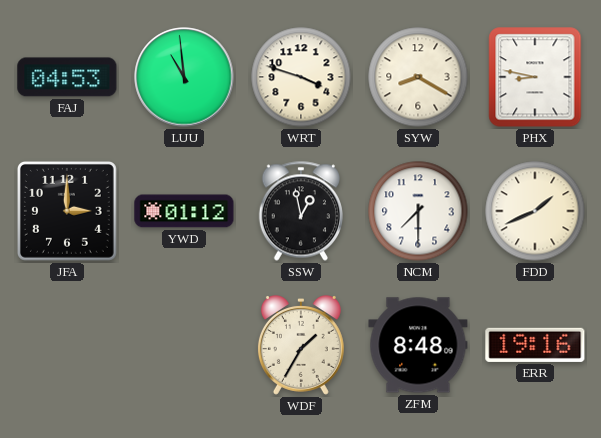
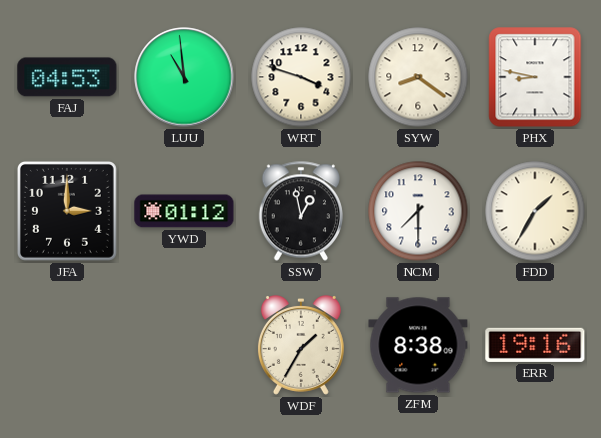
SYW: 8:20 -> 8:21
FDD: 1:41 -> 1:35
ZFM: 8:48 -> 8:38
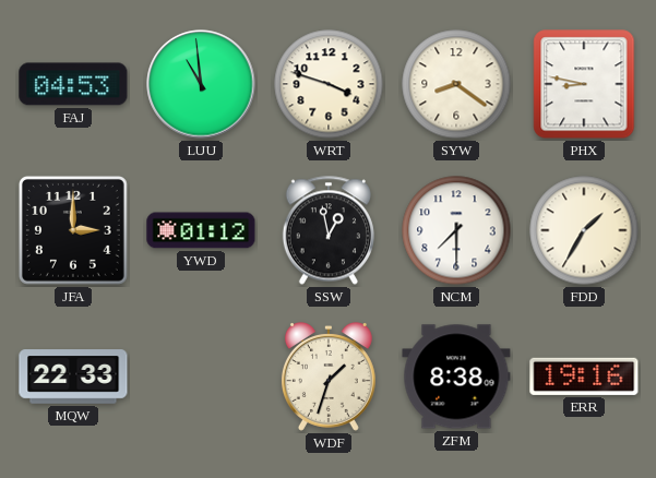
MQW: none -> 22:33
WDF: 1:35 -> 1:33
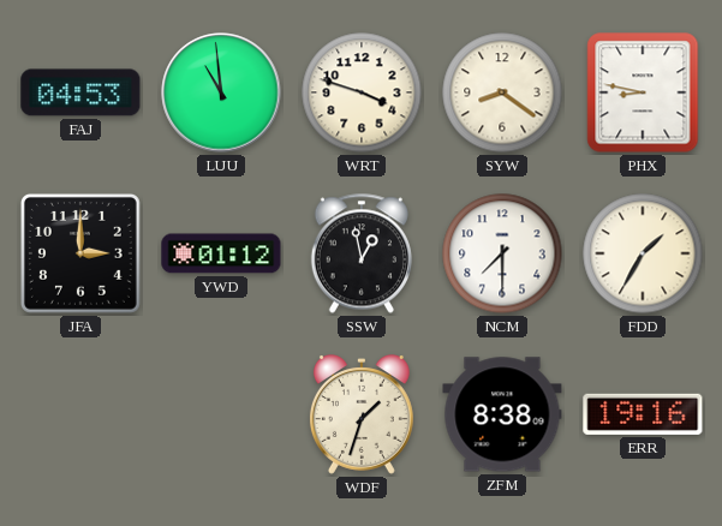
MQW: 22:33 -> none
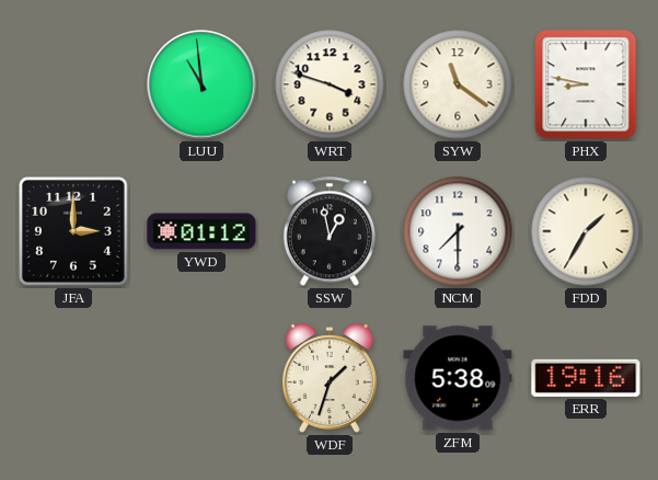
FAJ: 04:53 -> none
SYW: 8:21 -> 11:21
ZFM: 8:38 -> 5:38
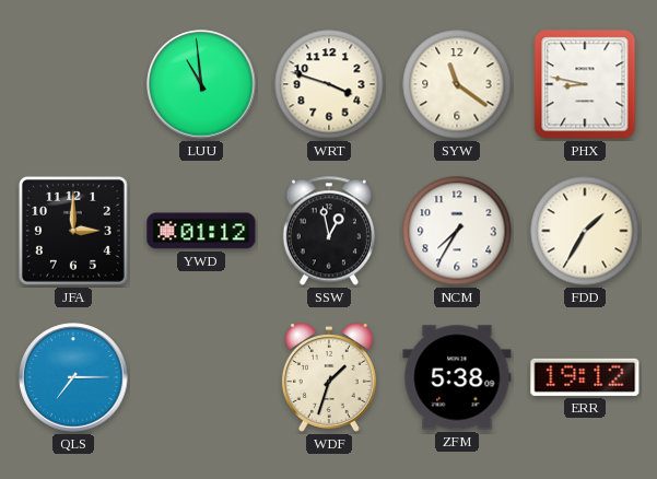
NCM: 7:30 -> 7:35
QLS: none -> 7:15
ERR: 19:16 -> 19:12
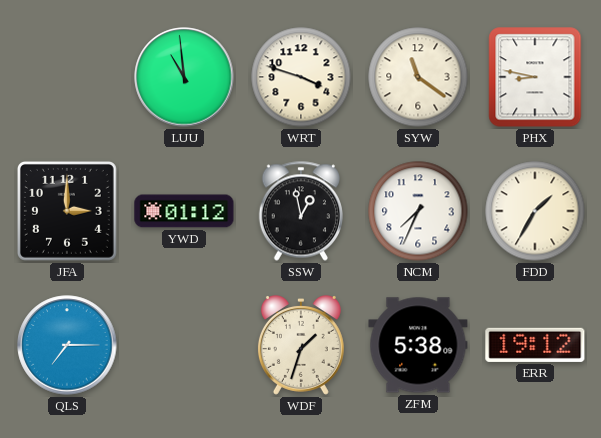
NCM: 7:35 -> 7:34
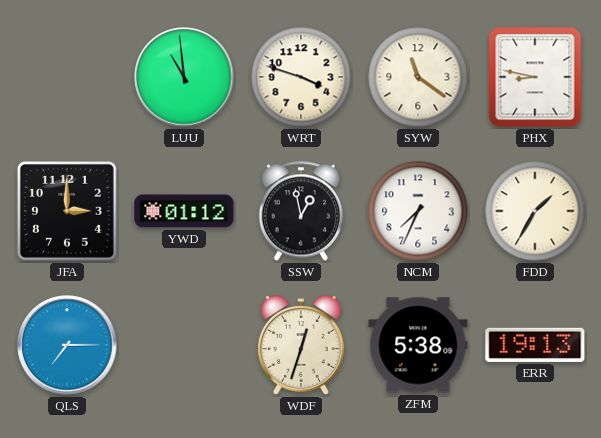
WDF: 1:33 -> 12:33
ERR: 19:12 -> 19:13
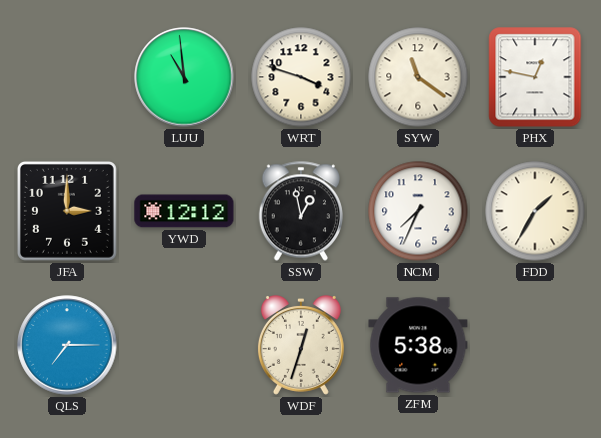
PHX: 8:47 -> 12:47
YWD: 01:12 -> 12:12
ERR: 19:13 -> none
